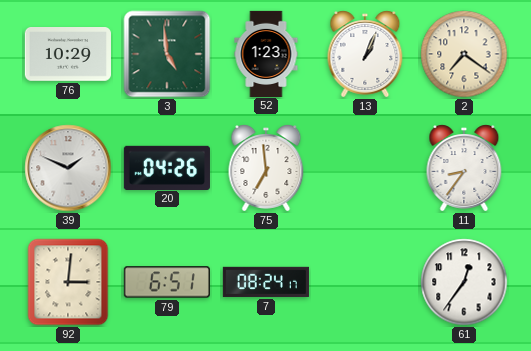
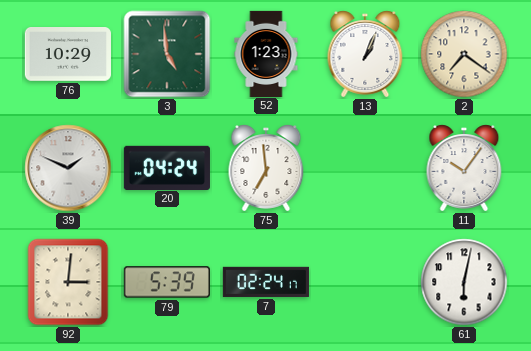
20: 04:26 -> 04:24
11: 8:36 -> 10:06
79: 6:51 -> 5:39
7: 08:24 -> 02:24
61: 12:36 -> 6:02
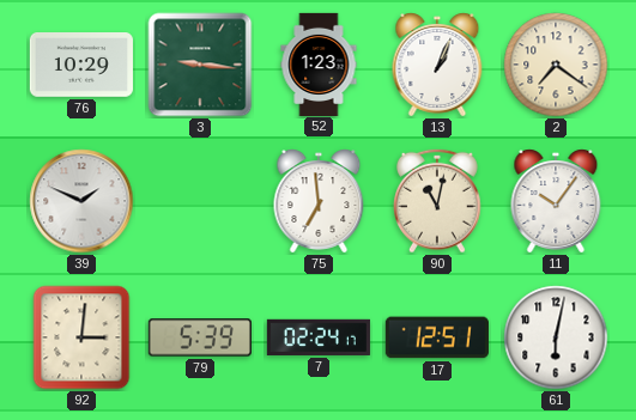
3: 4:59 -> 9:16
20: 04:24 -> none
90: none -> 11:02
17: none -> 12:51
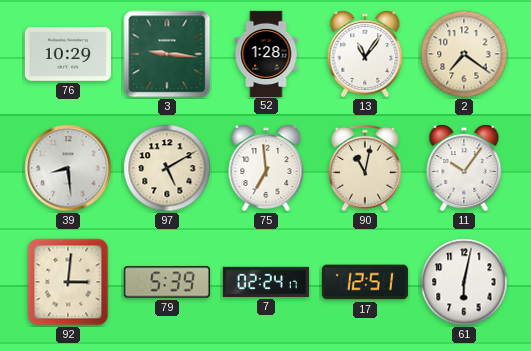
52: 1:23 -> 1:28
13: 1:04 -> 11:06
39: 1:49 -> 8:29
97: none -> 5:10
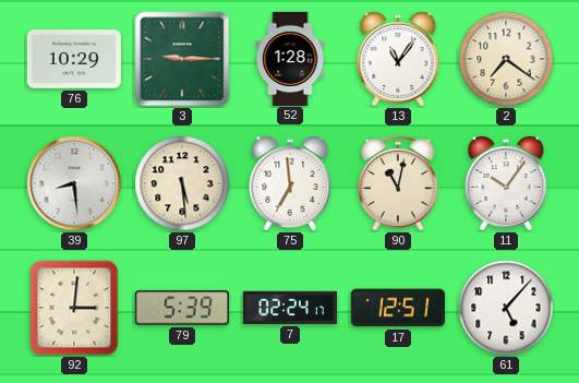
3: 9:16 -> 9:15
97: 5:10 -> 5:29
61: 6:02 -> 5:07
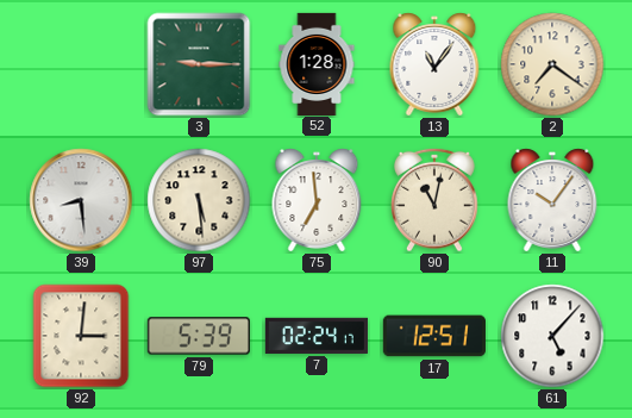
76: 10:29 -> none
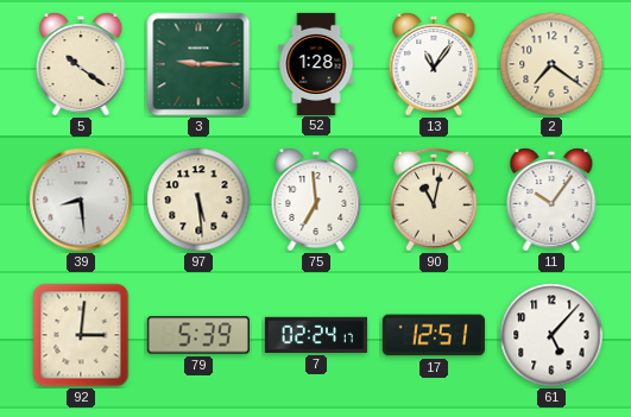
5: none -> 10:21
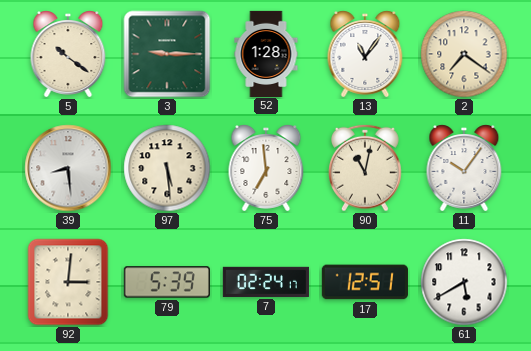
61: 5:07 -> 5:40
